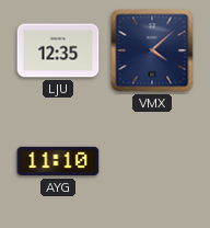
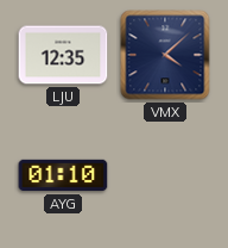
AYG: 11:10 -> 01:10
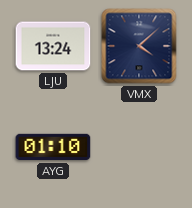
LJU: 12:35 -> 13:24
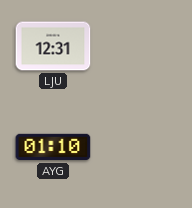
LJU: 13:24 -> 12:31
VMX: 4:08 -> none
